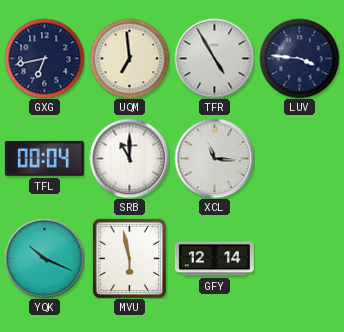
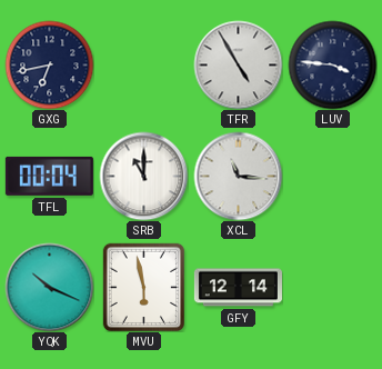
UQM: 6:59 -> none
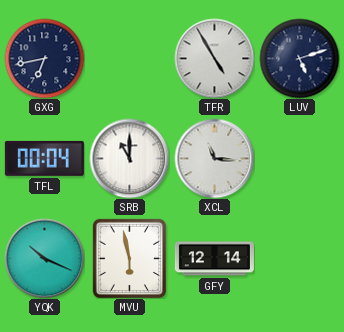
LUV: 3:46 -> 5:12
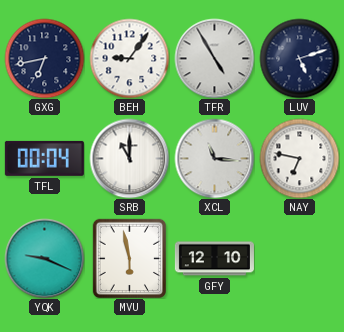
BEH: none -> 9:06
NAY: none -> 6:47
YQK: 10:19 -> 9:19
GFY: 12:14 -> 12:10
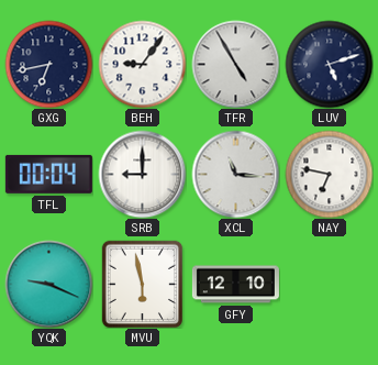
SRB: 11:00 -> 9:00
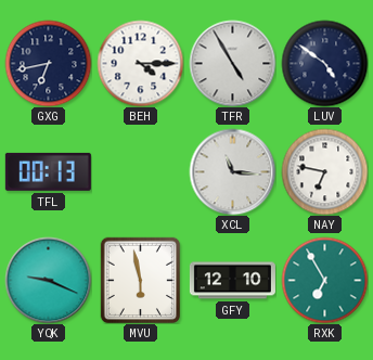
BEH: 9:06 -> 4:15
LUV: 5:12 -> 4:51
TFL: 00:04 -> 00:13
SRB: 9:00 -> none
RXK: none -> 6:55
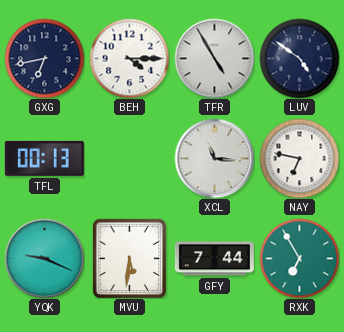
MVU: 5:58 -> 5:31
GFY: 12:10 -> 7:44
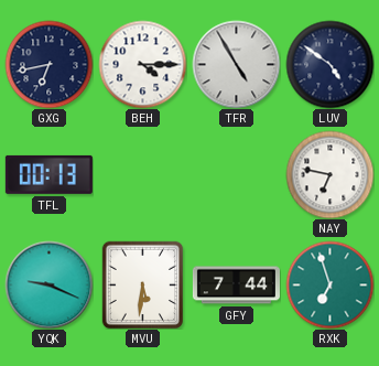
XCL: 11:16 -> none
RXK: 6:55 -> 6:57
